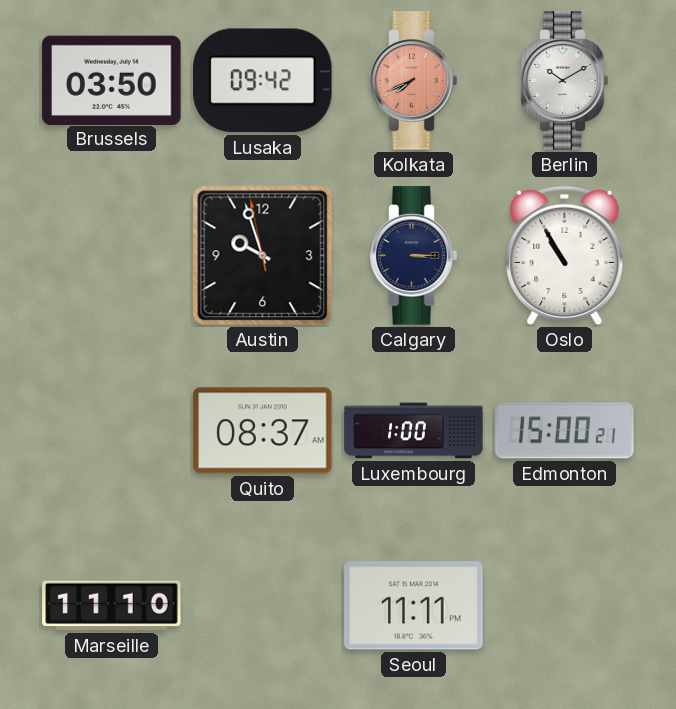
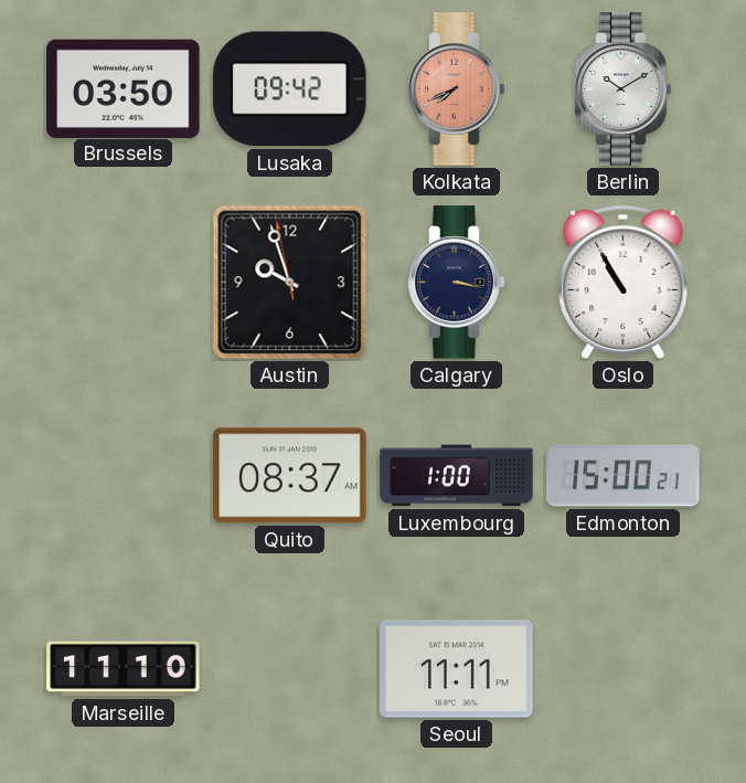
Calgary: 3:15 -> 3:17
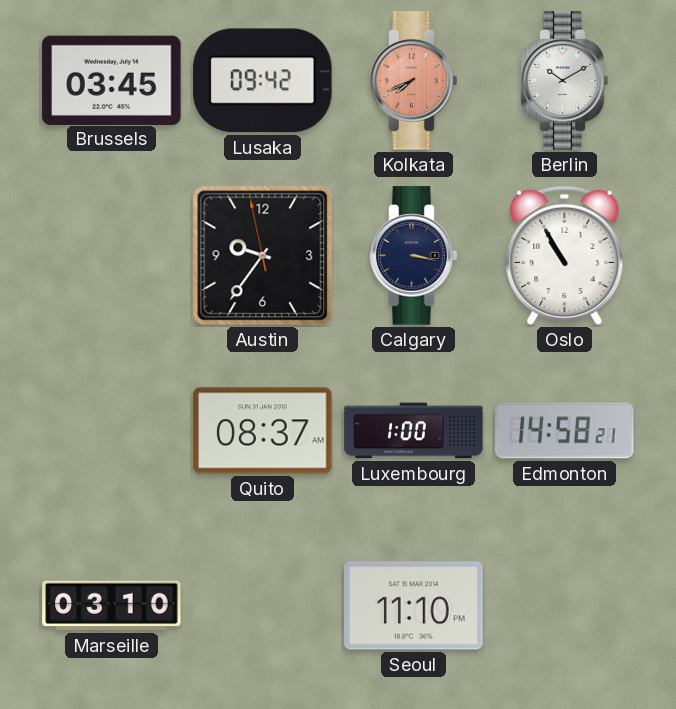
Brussels: 03:50 -> 03:45
Austin: 9:56 -> 9:35
Edmonton: 15:00 -> 14:58
Marseille: 11:10 -> 03:10
Seoul: 11:11 -> 11:10
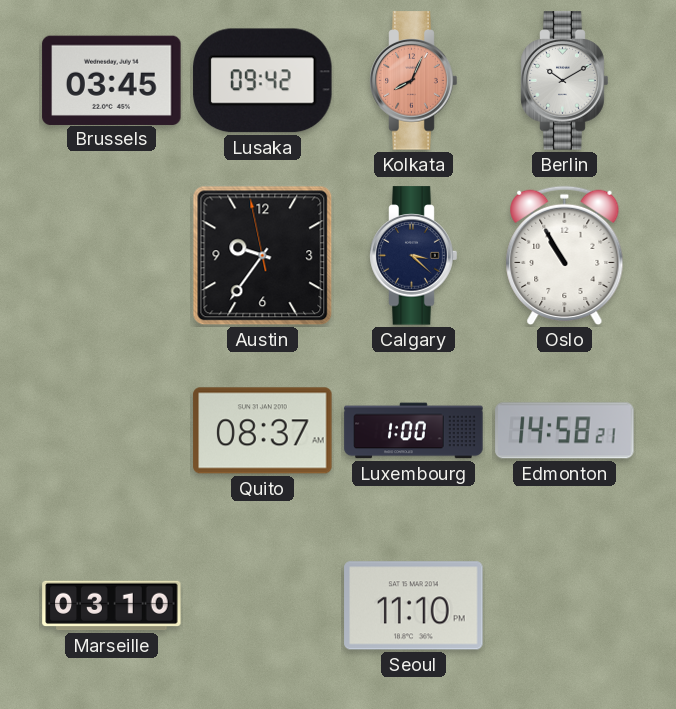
Kolkata: 7:41 -> 8:04
Calgary: 3:17 -> 3:22
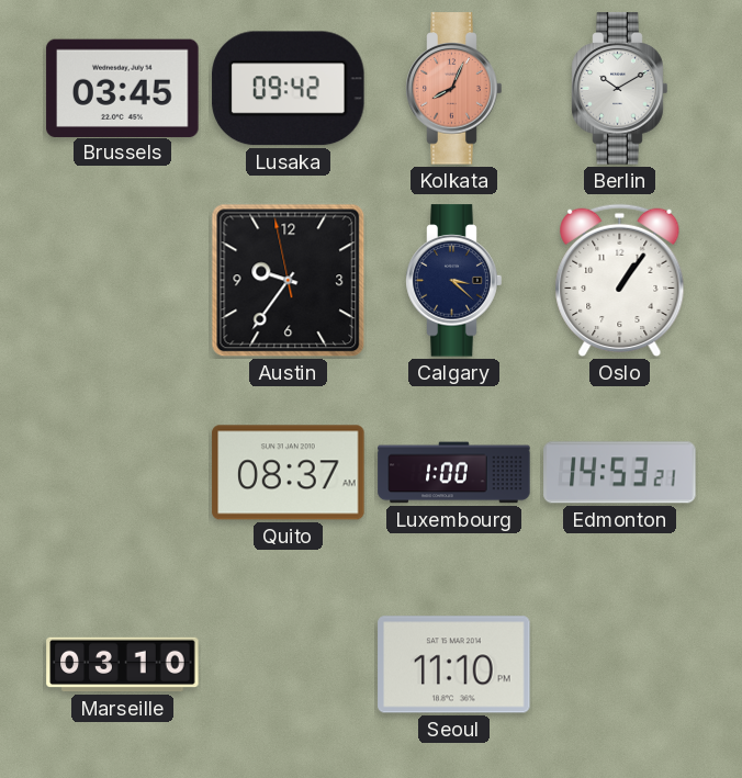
Oslo: 10:55 -> 1:06
Edmonton: 14:58 -> 14:53
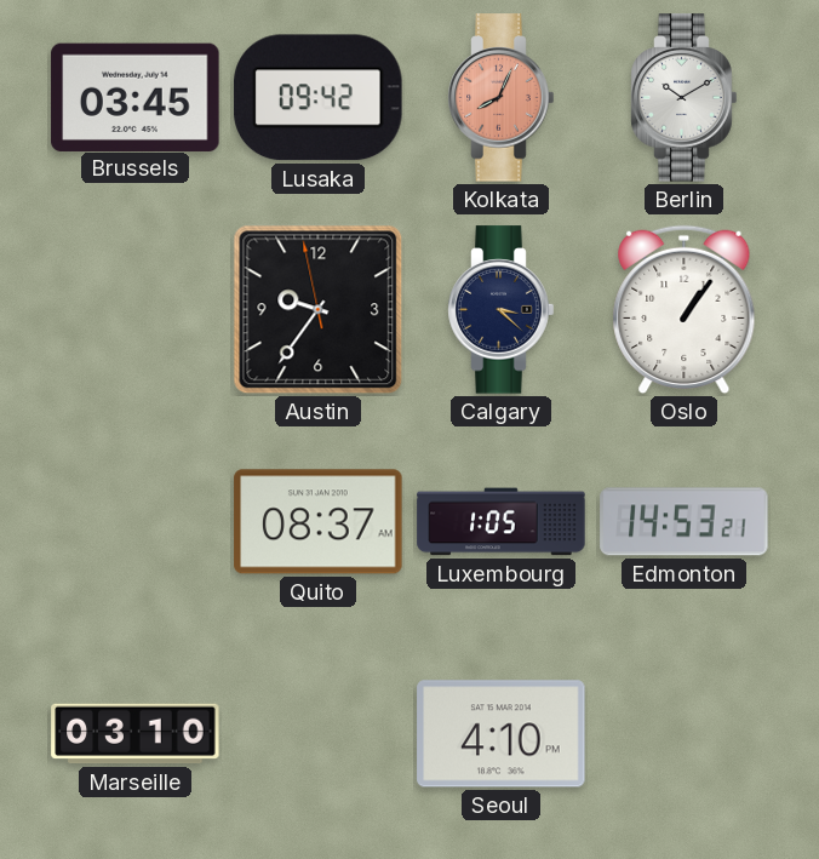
Luxembourg: 1:00 -> 1:05
Seoul: 11:10 -> 4:10
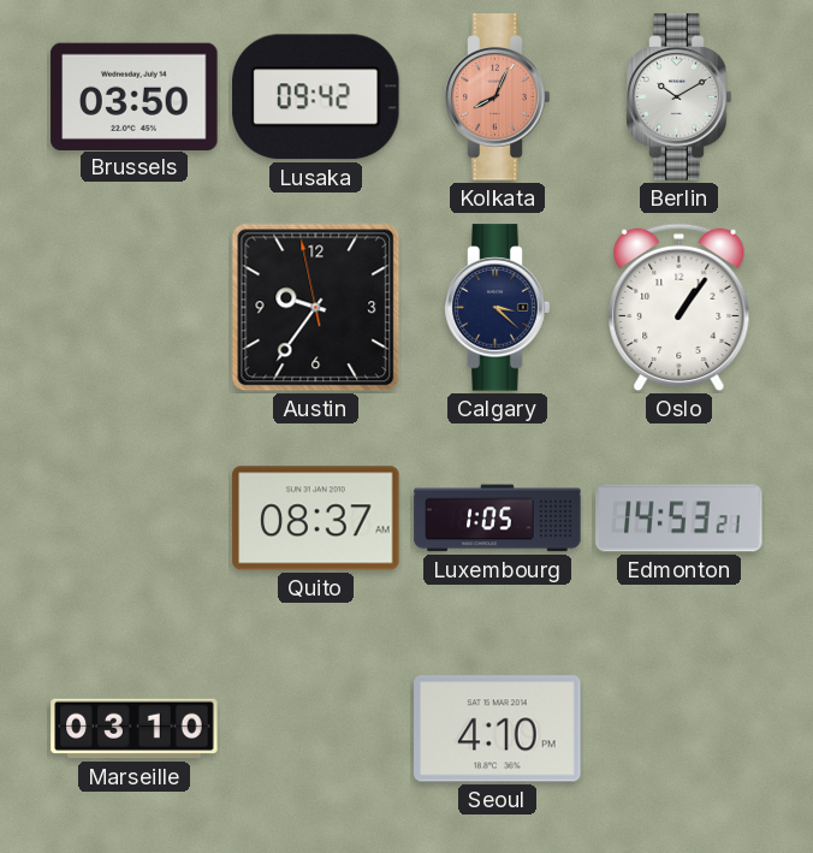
Brussels: 03:45 -> 03:50
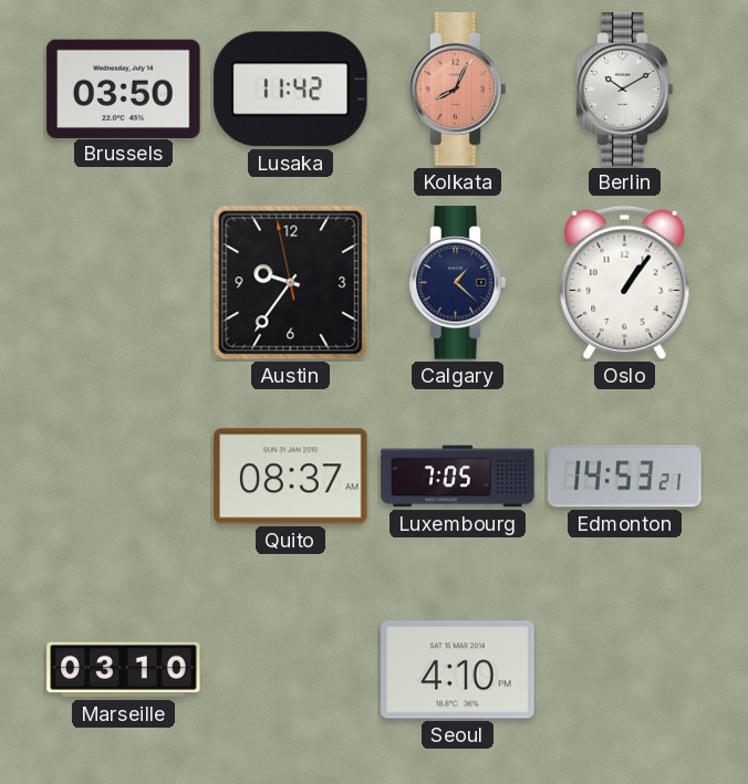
Lusaka: 09:42 -> 11:42
Calgary: 3:22 -> 1:22
Luxembourg: 1:05 -> 7:05
